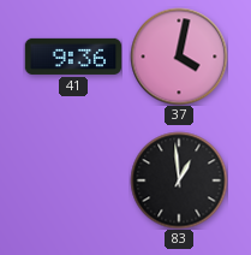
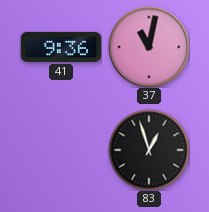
37: 4:02 -> 11:02
83: 12:59 -> 12:57
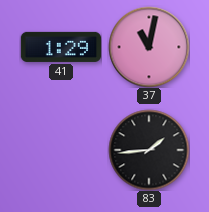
41: 9:36 -> 1:29
83: 12:57 -> 1:44
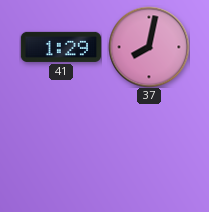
37: 11:02 -> 8:02
83: 1:44 -> none
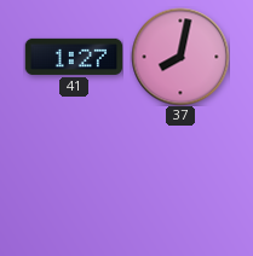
41: 1:29 -> 1:27
